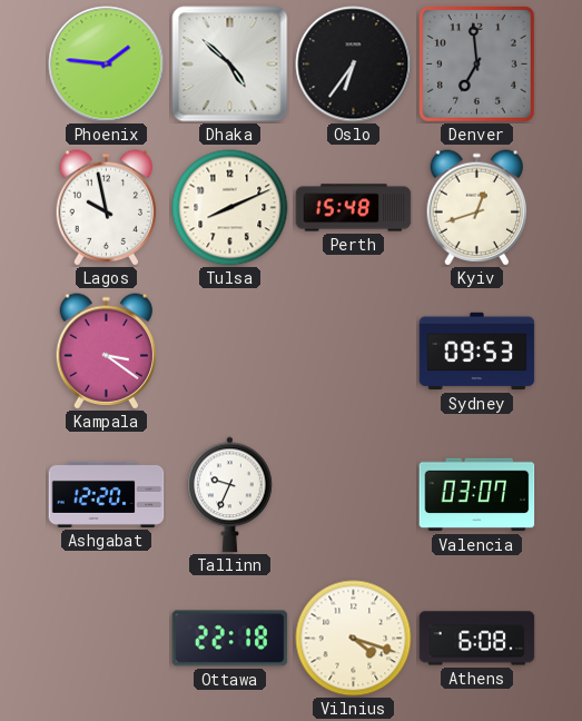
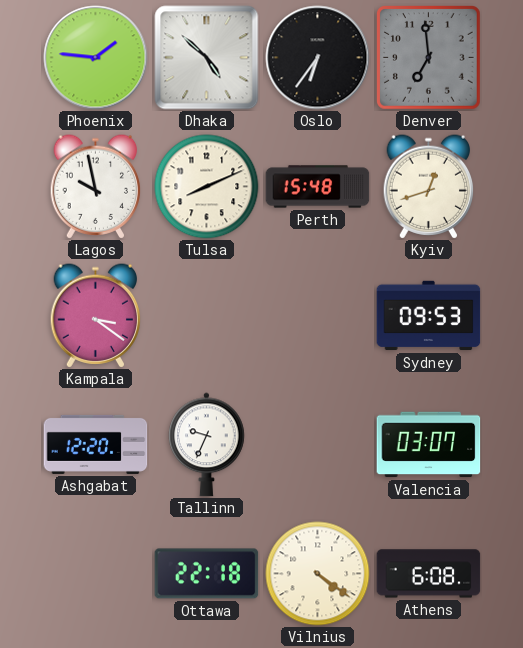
Vilnius: 4:18 -> 4:21
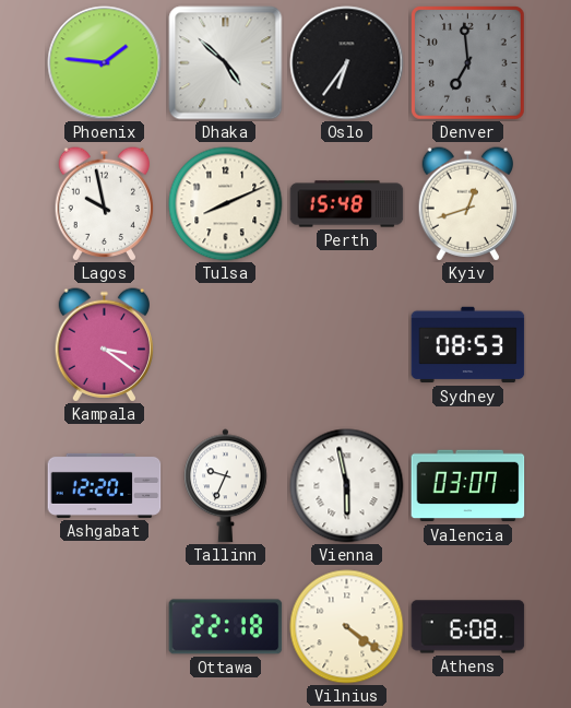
Sydney: 09:53 -> 08:53
Vienna: none -> 5:58
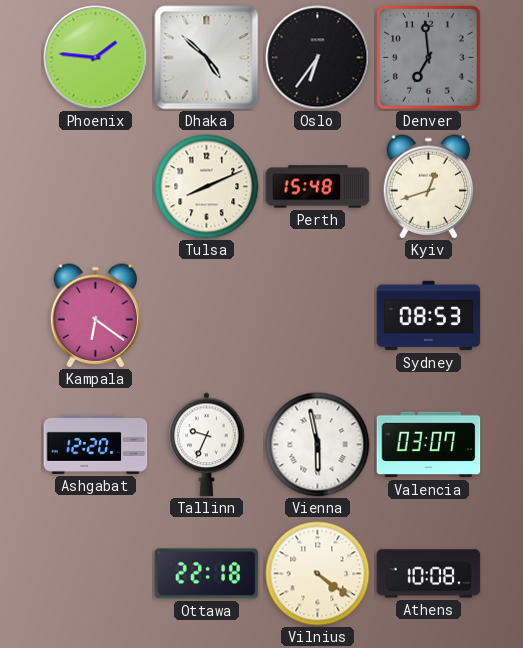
Lagos: 9:58 -> none
Kampala: 3:21 -> 6:21
Athens: 6:08 -> 10:08
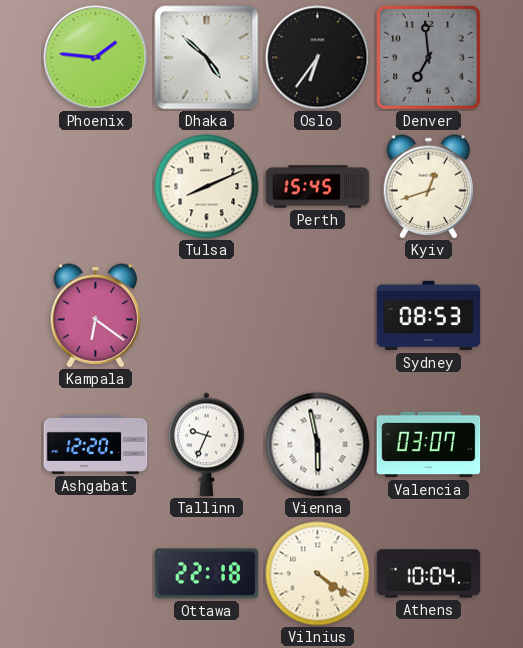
Perth: 15:48 -> 15:45
Athens: 10:08 -> 10:04
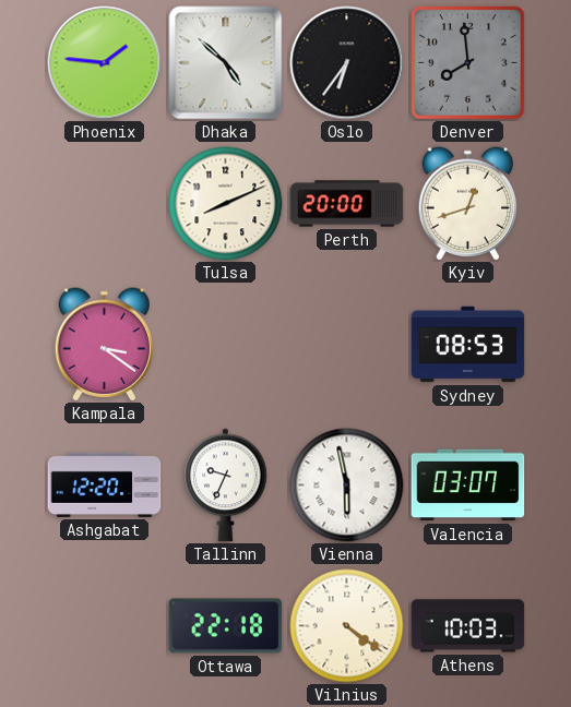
Denver: 6:59 -> 7:59
Perth: 15:45 -> 20:00
Kampala: 6:21 -> 3:21
Athens: 10:04 -> 10:03
